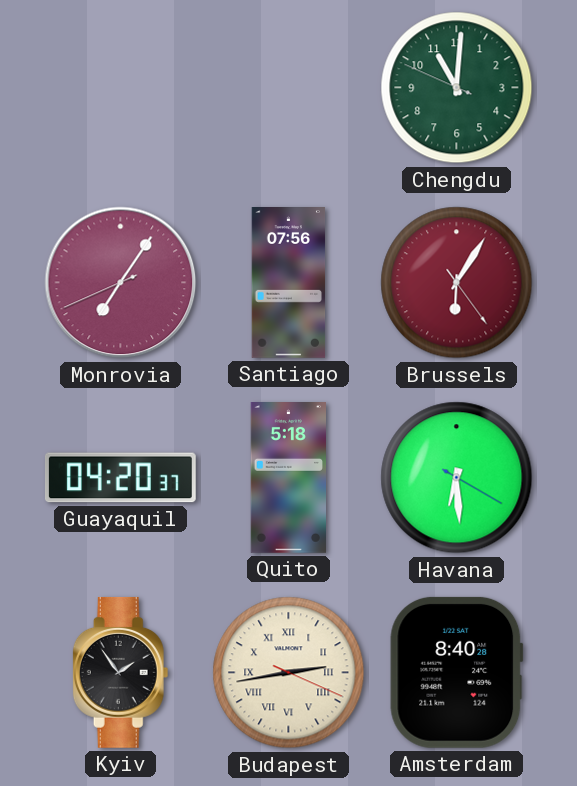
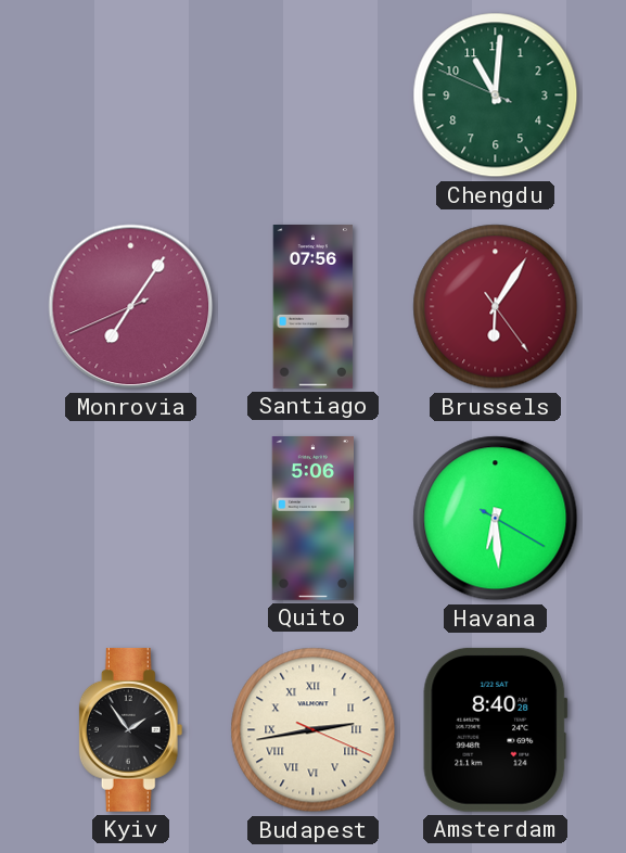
Guayaquil: 04:20 -> none
Quito: 5:18 -> 5:06
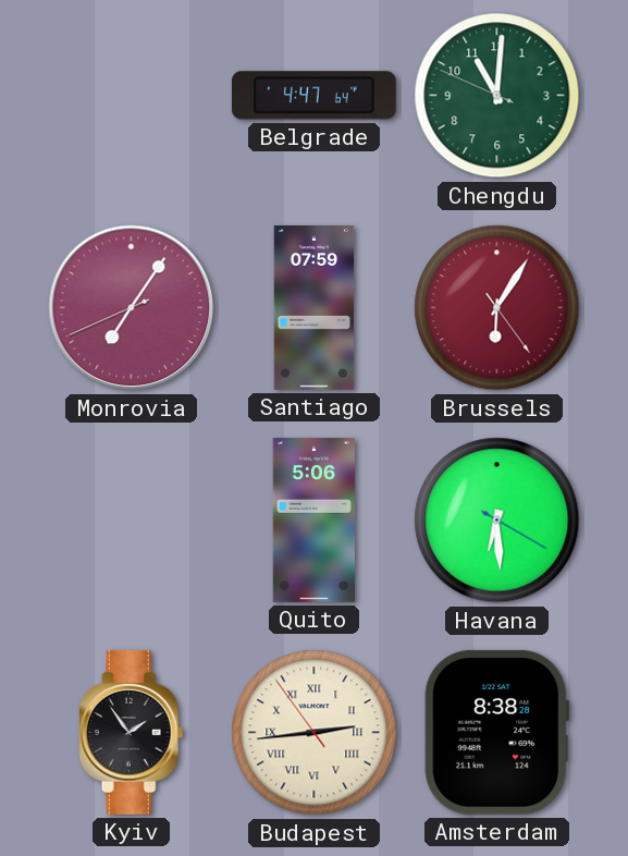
Belgrade: none -> 4:47
Santiago: 07:56 -> 07:59
Budapest: 2:43:19 -> 2:43:54
Amsterdam: 8:40 -> 8:38
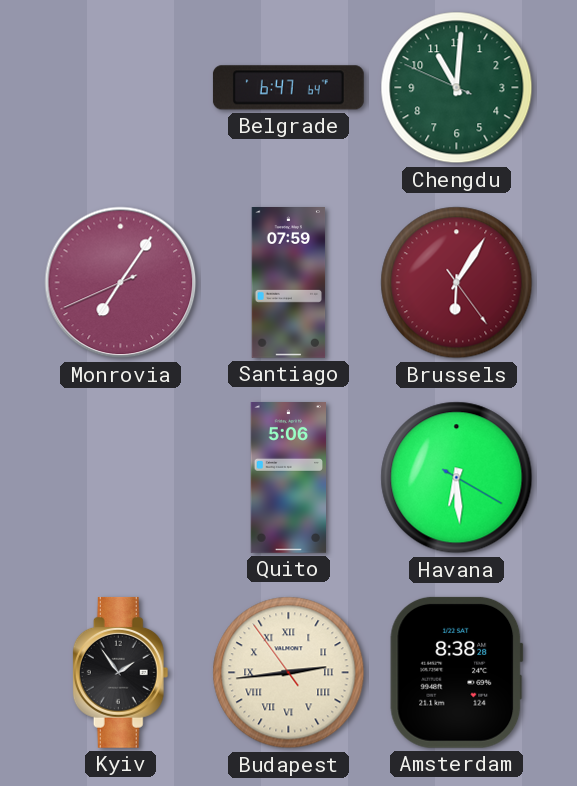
Belgrade: 4:47 -> 6:47
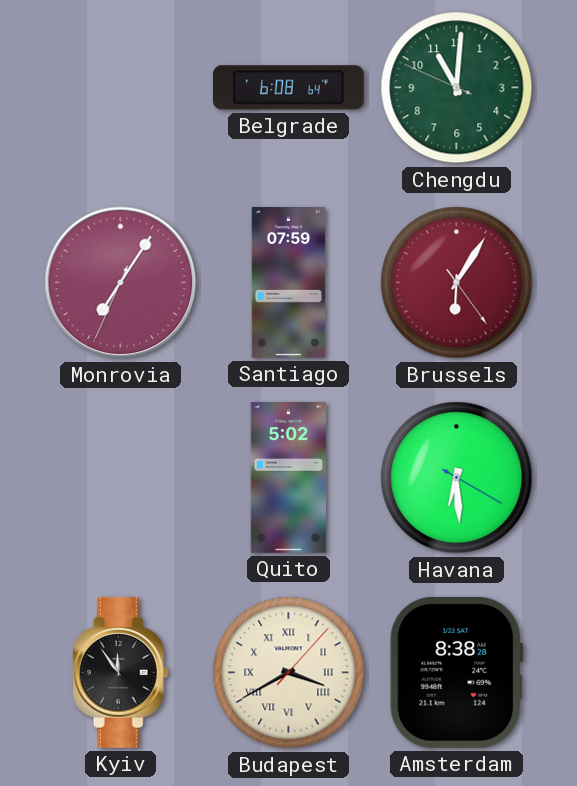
Belgrade: 6:47 -> 6:08
Monrovia: 7:05:41 -> 7:05:34
Quito: 5:06 -> 5:02
Kyiv: 1:54 -> 11:54
Budapest: 2:43 -> 3:40
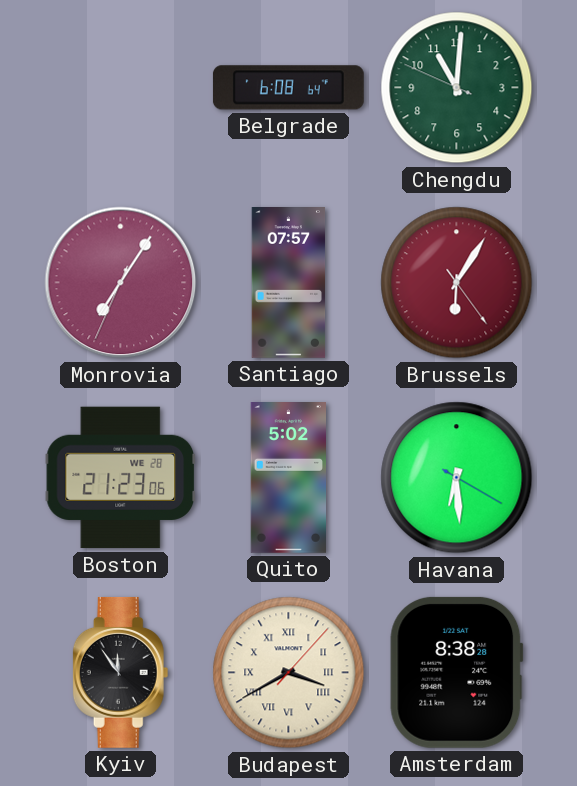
Santiago: 07:59 -> 07:57
Boston: none -> 21:23
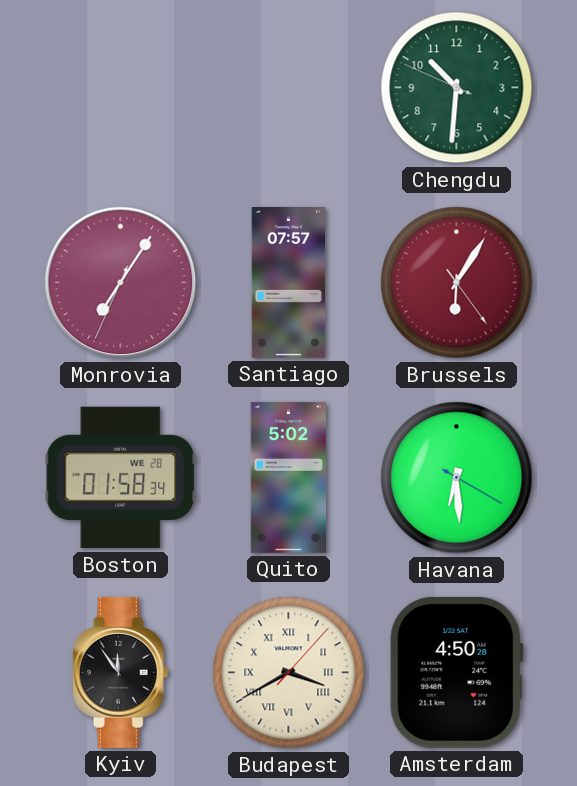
Belgrade: 6:08 -> none
Chengdu: 11:00 -> 10:30
Boston: 21:23 -> 01:58
Amsterdam: 8:38 -> 4:50
